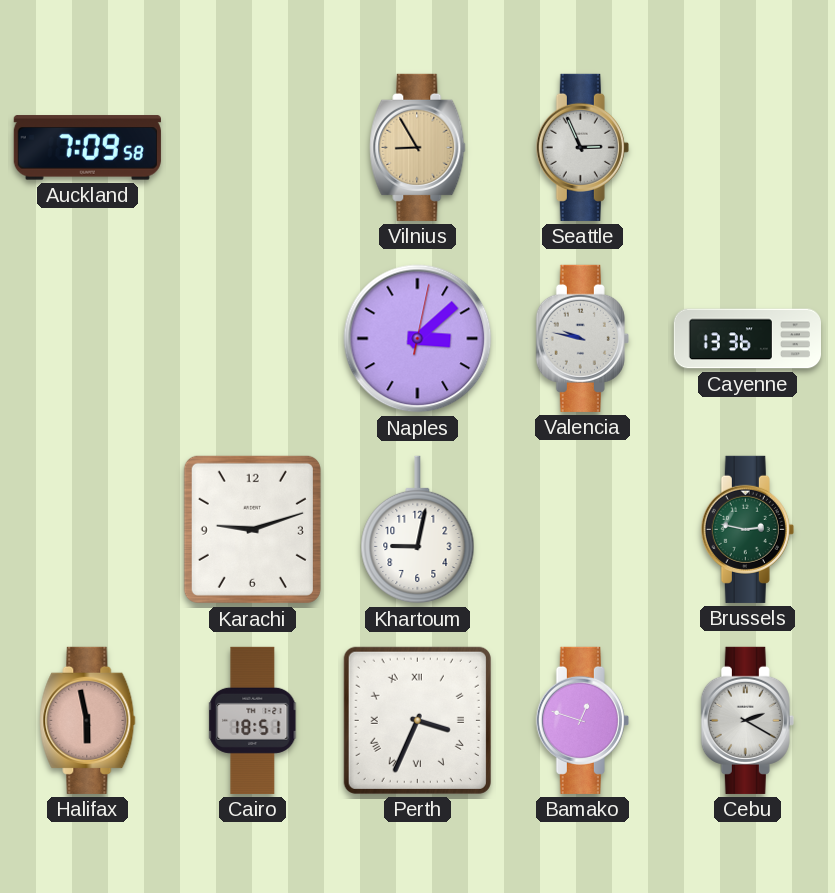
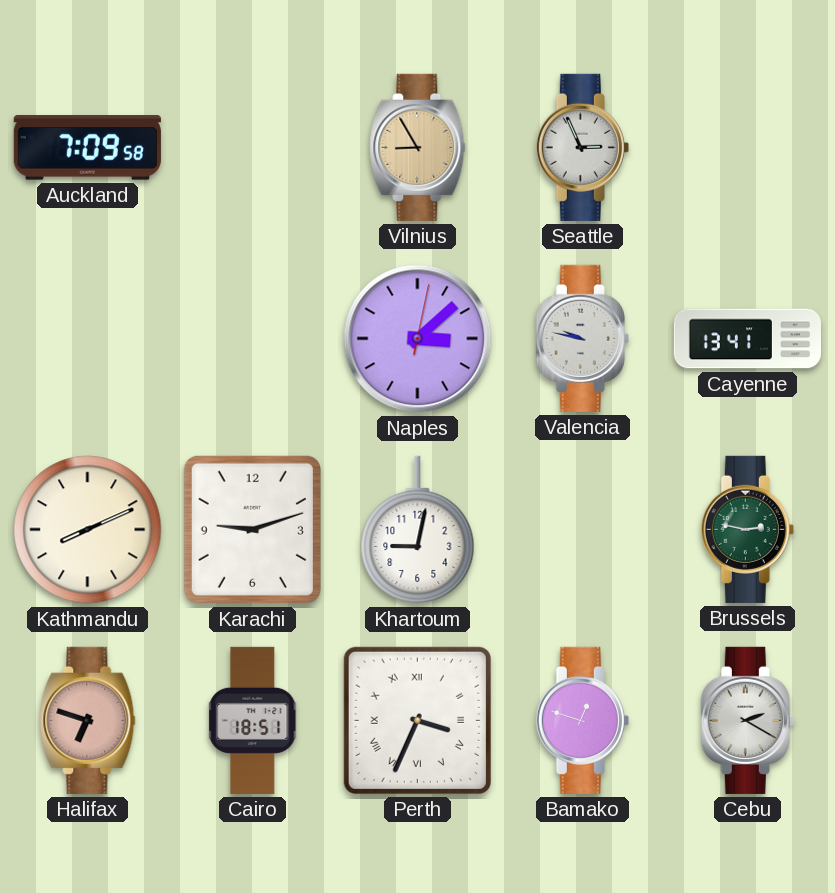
Cayenne: 13:36 -> 13:41
Kathmandu: none -> 8:11
Halifax: 5:58 -> 6:48
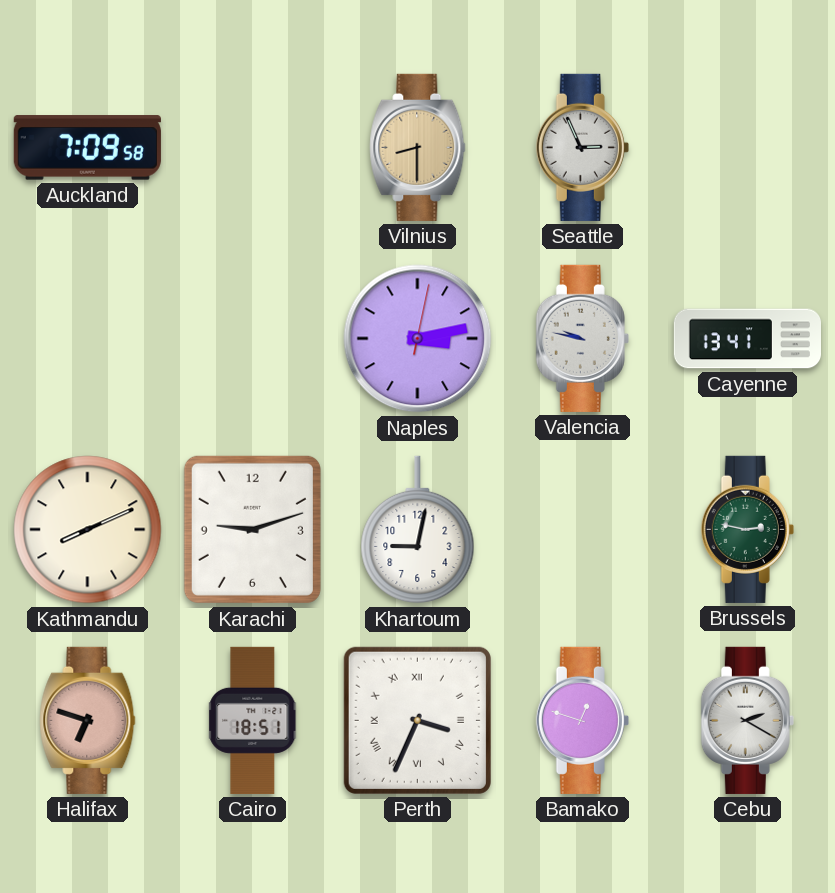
Vilnius: 8:55 -> 8:30
Naples: 3:08 -> 3:13
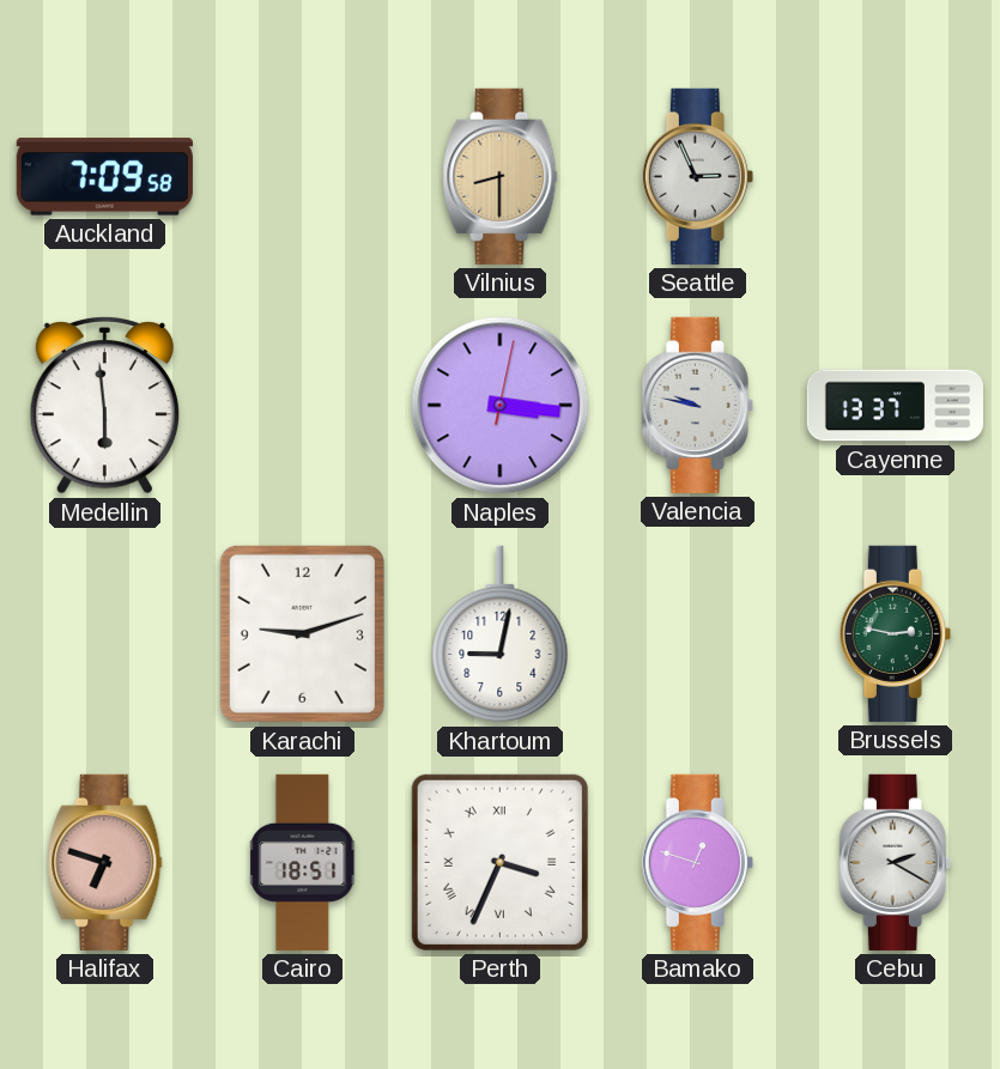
Medellin: none -> 5:59
Naples: 3:13 -> 3:16
Cayenne: 13:41 -> 13:37
Kathmandu: 8:11 -> none
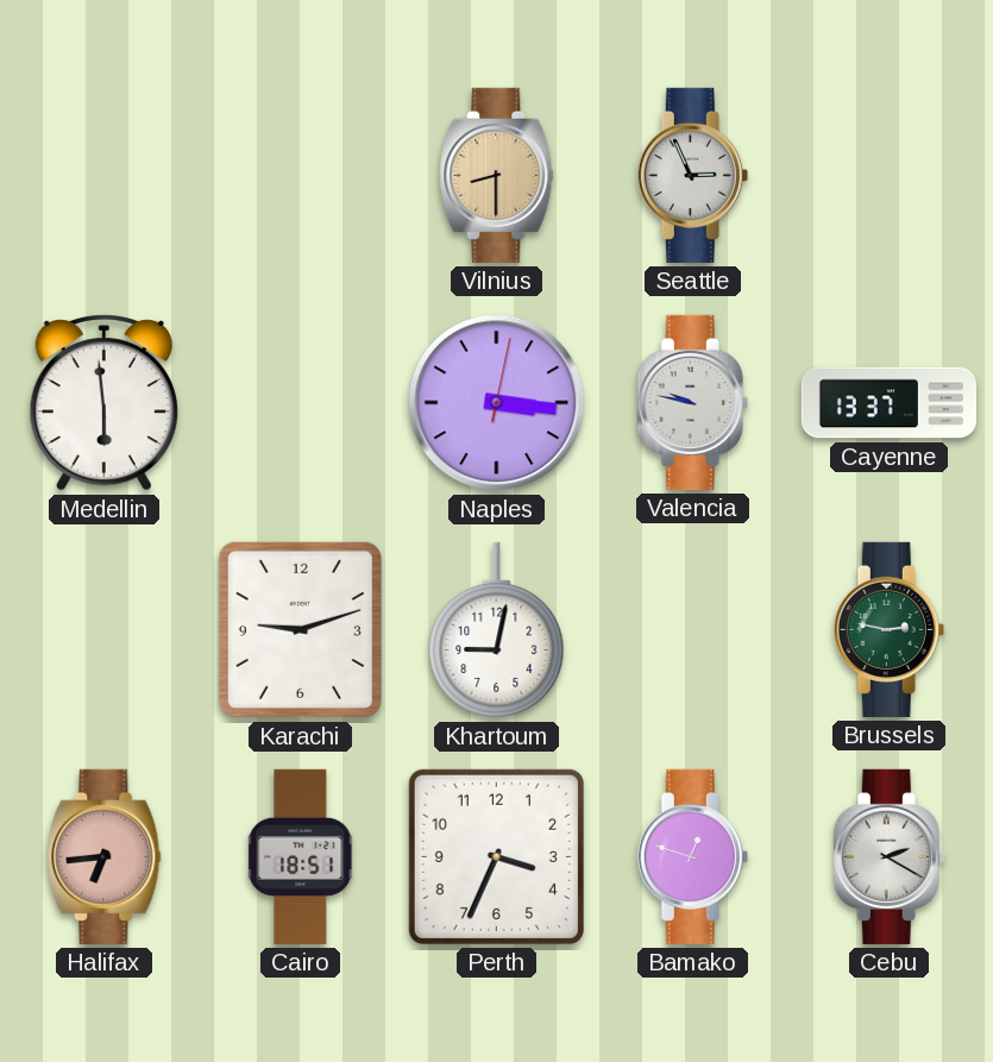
Auckland: 7:09 -> none
Halifax: 6:48 -> 6:44
Perth numerals: Roman -> Arabic
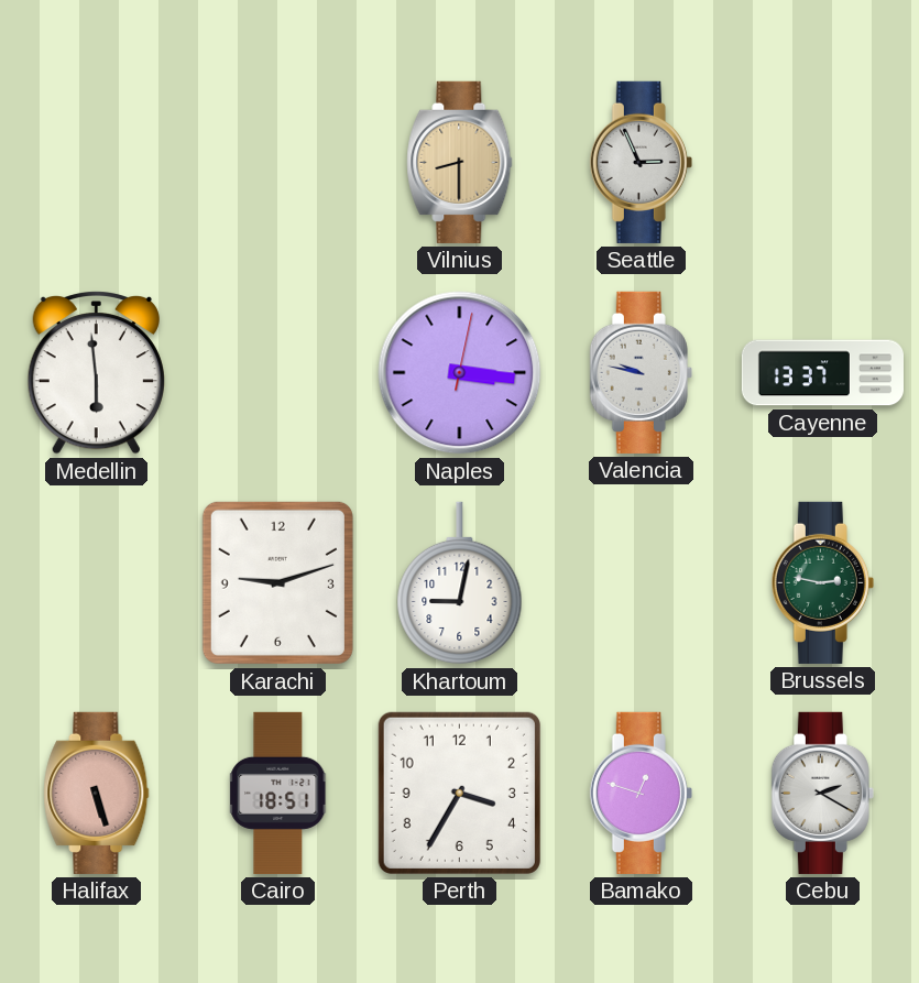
Halifax: 6:44 -> 5:27
Perth: 3:34 -> 3:35
